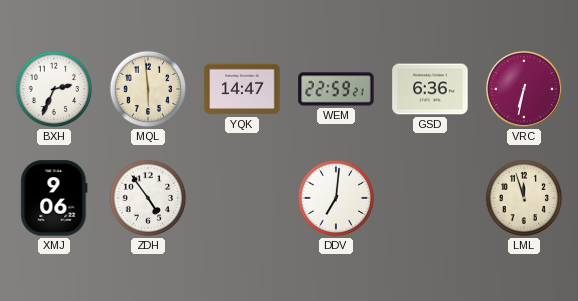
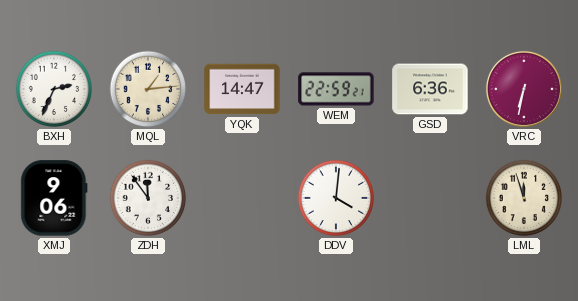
MQL: 5:59 -> 1:14
ZDH: 4:54 -> 11:54
DDV: 7:01 -> 4:01
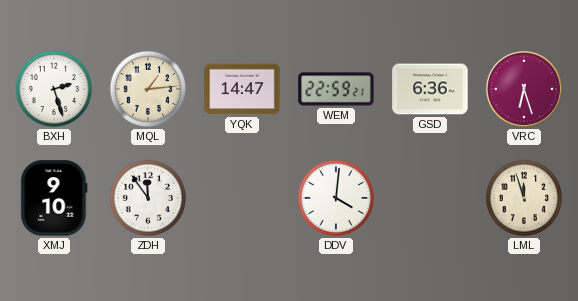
BXH: 2:34 -> 2:27
VRC: 6:32 -> 6:27
XMJ: 9:06 -> 9:10
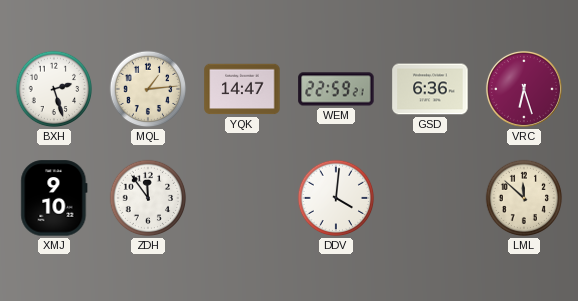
LML: 11:57 -> 11:52
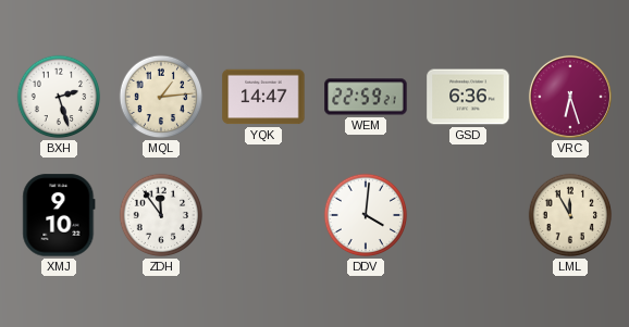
LML: 11:52 -> 11:55
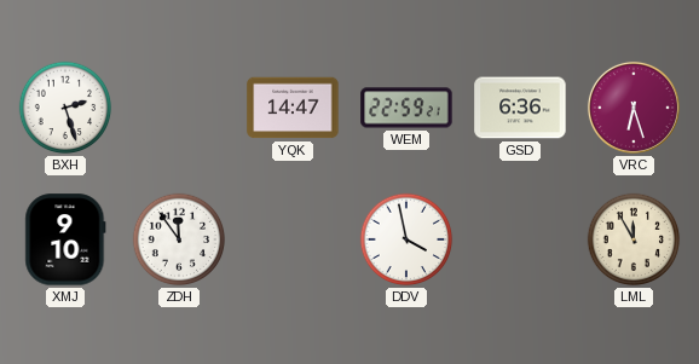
MQL: 1:14 -> none
DDV: 4:01 -> 3:58
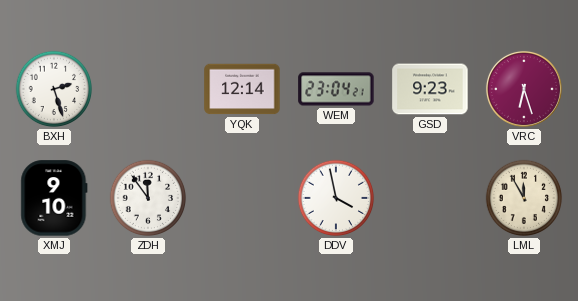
YQK: 14:47 -> 12:14
WEM: 22:59 -> 23:04
GSD: 6:36 -> 9:23
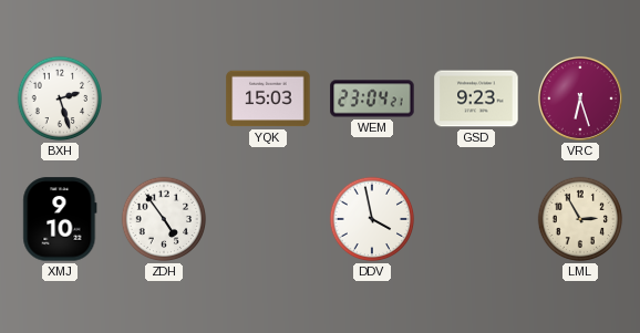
YQK: 12:14 -> 15:03
ZDH: 11:54 -> 4:54
LML: 11:55 -> 2:55
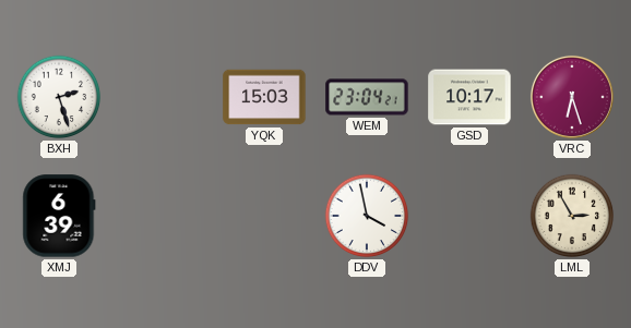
GSD: 9:23 -> 10:17
XMJ: 9:10 -> 6:39
ZDH: 4:54 -> none
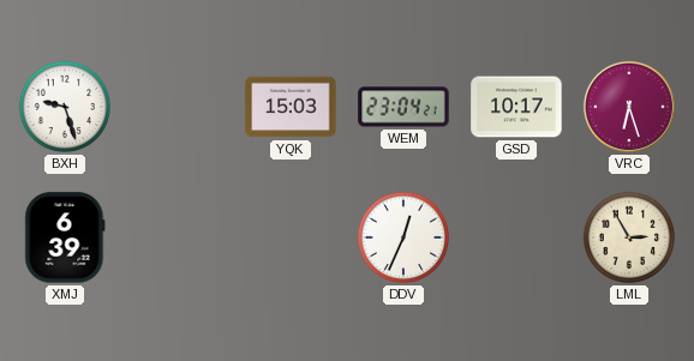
BXH: 2:27 -> 9:27
DDV: 3:58 -> 12:34
